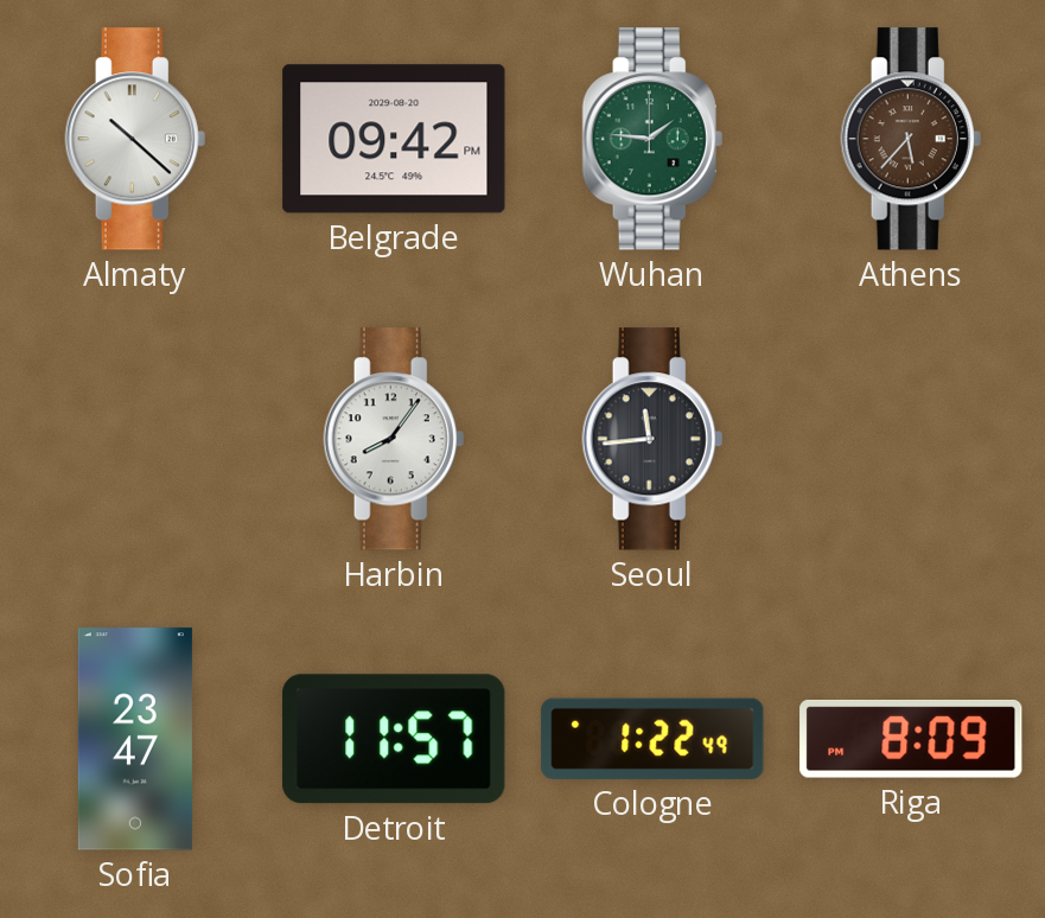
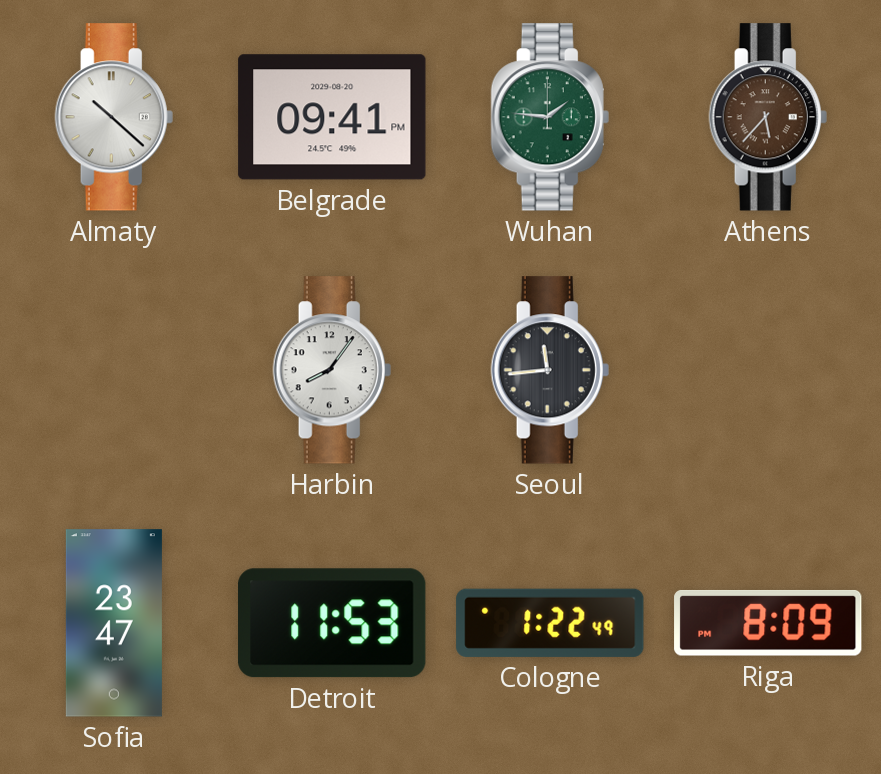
Belgrade: 09:42 -> 09:41
Detroit: 11:57 -> 11:53
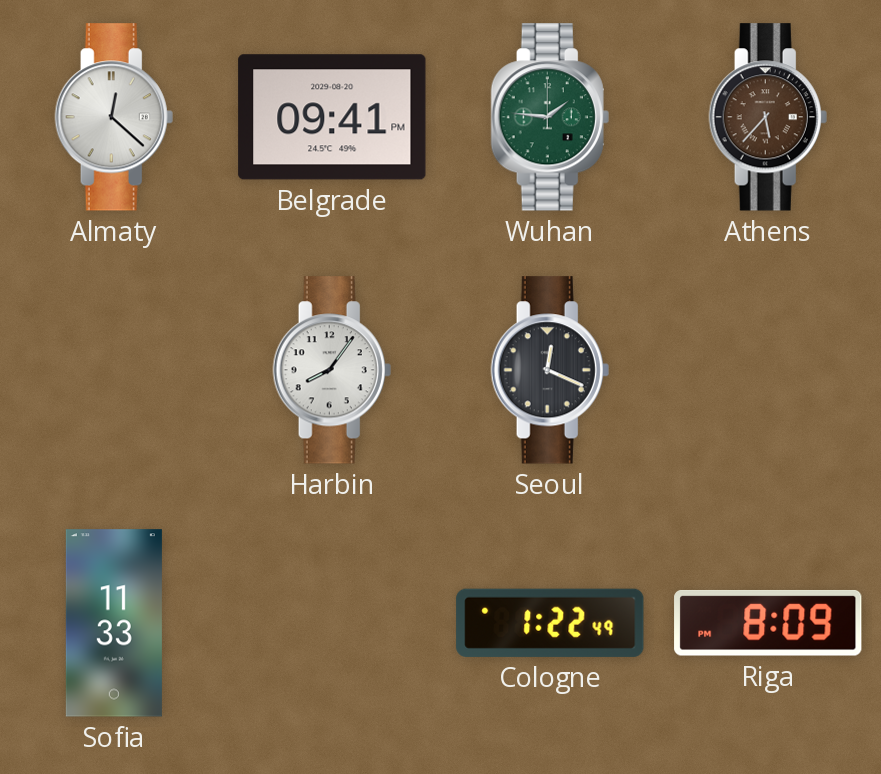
Almaty: 10:22 -> 12:22
Seoul: 11:44 -> 12:19
Sofia: 23:47 -> 11:33
Detroit: 11:53 -> none
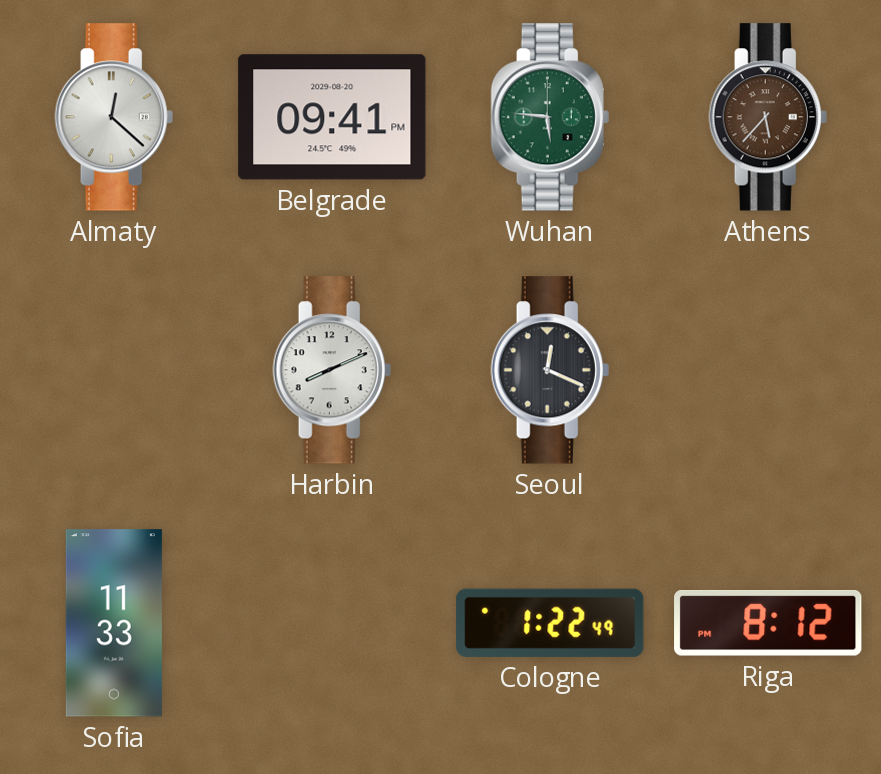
Wuhan: 1:46 -> 5:46
Harbin: 8:06 -> 8:11
Riga: 8:09 -> 8:12
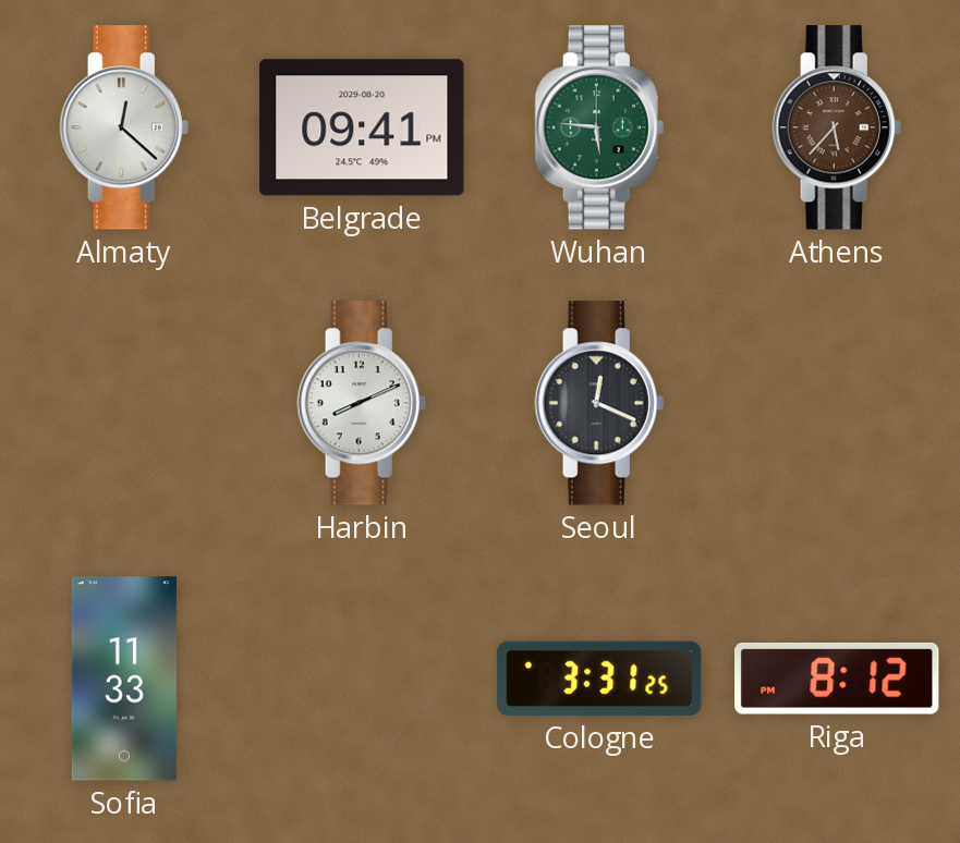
Cologne: 1:22 -> 3:31
